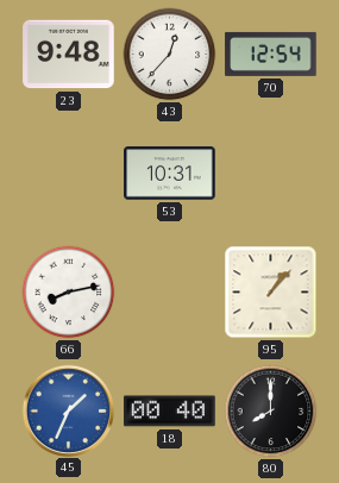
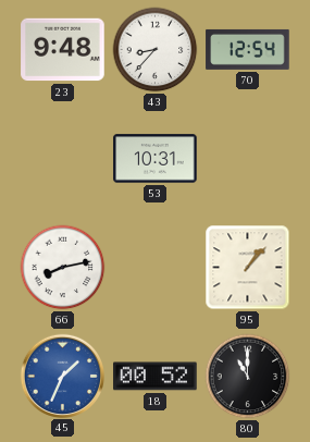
43: 12:37 -> 8:37
18: 00:40 -> 00:52
80: 8:00 -> 11:00
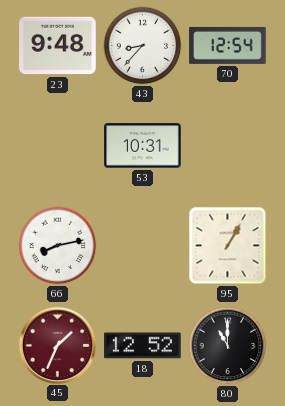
95: 1:07 -> 1:05
45 dial: blue -> burgundy
18: 00:52 -> 12:52
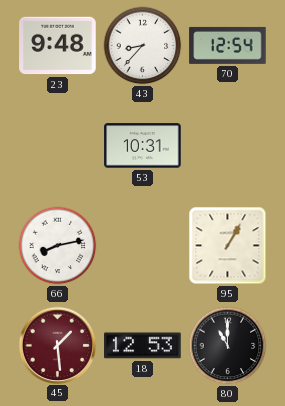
45: 1:34 -> 1:29
18: 12:52 -> 12:53
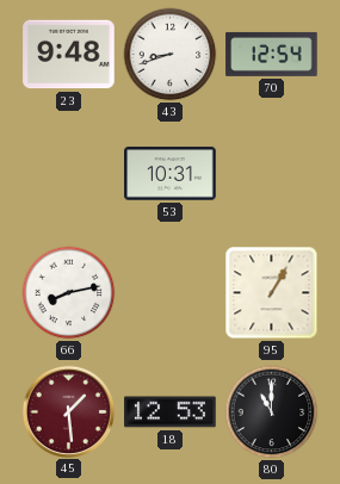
43: 8:37 -> 8:42
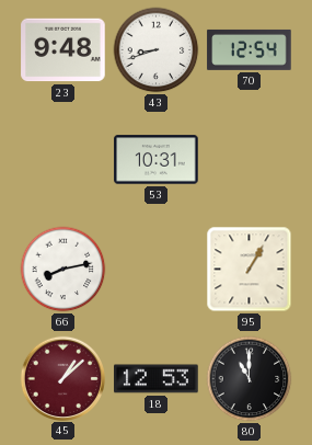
45: 1:29 -> 1:08
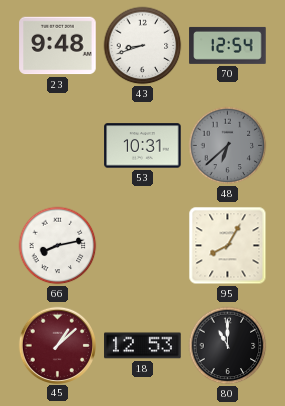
48: none -> 6:38
95: 1:05 -> 8:05
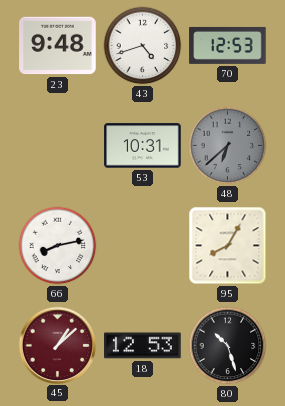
43: 8:42 -> 4:42
70: 12:54 -> 12:53
80: 11:00 -> 10:27
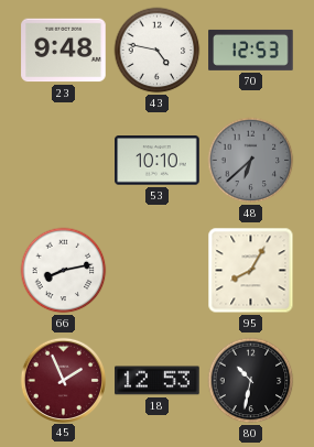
43: 4:42 -> 4:47
53: 10:31 -> 10:10
45: 1:08 -> 1:56
80: 10:27 -> 10:32
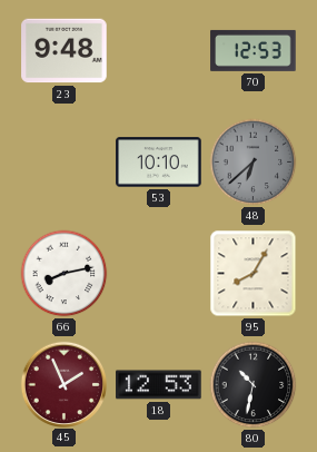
43: 4:47 -> none
